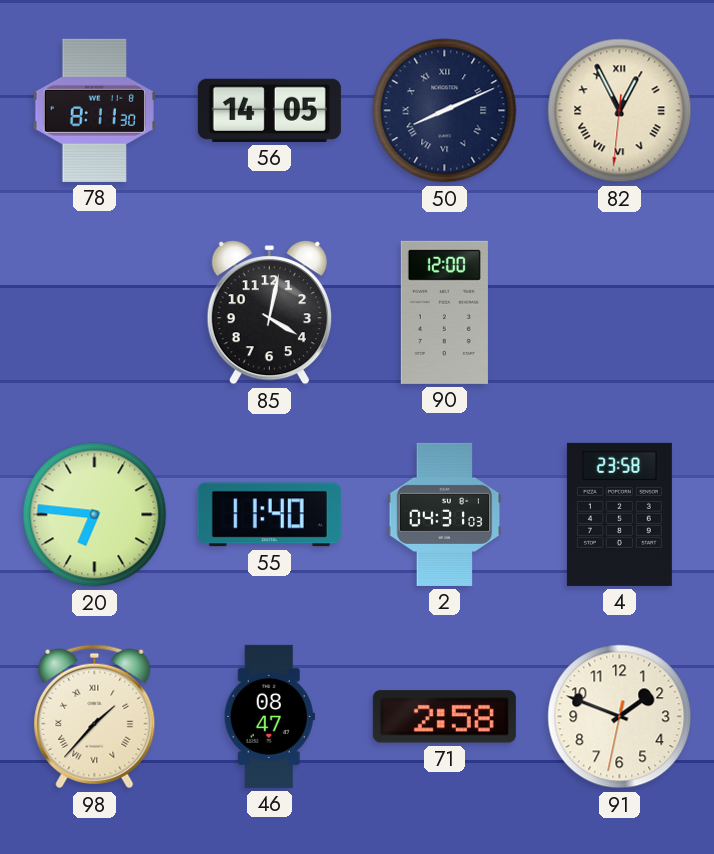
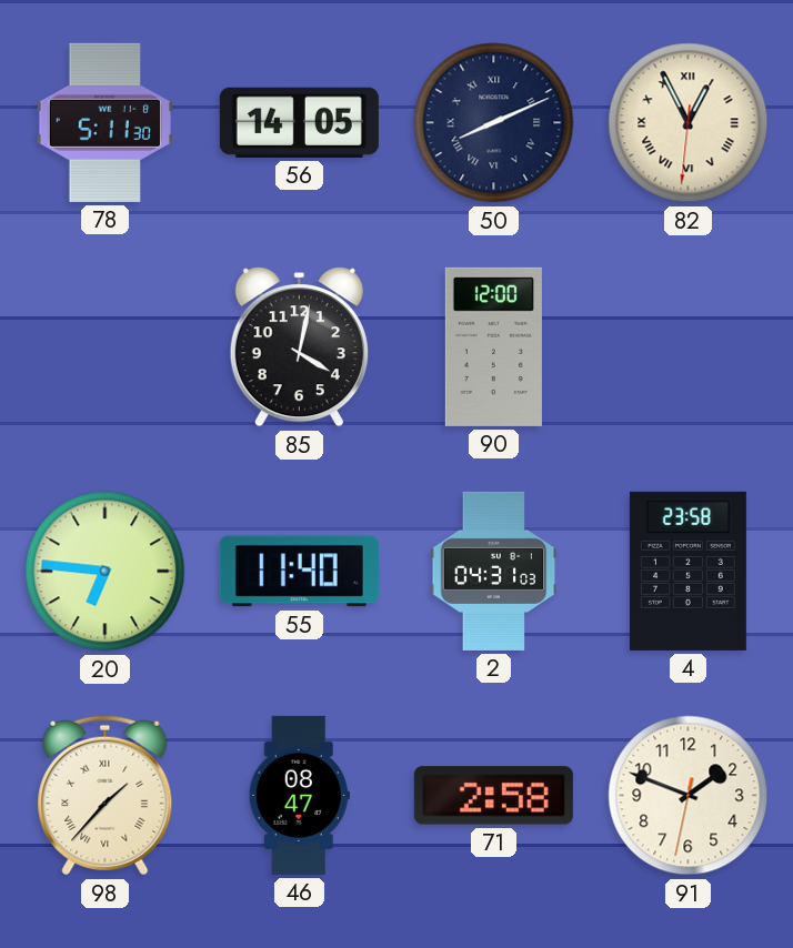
78: 8:11 -> 5:11
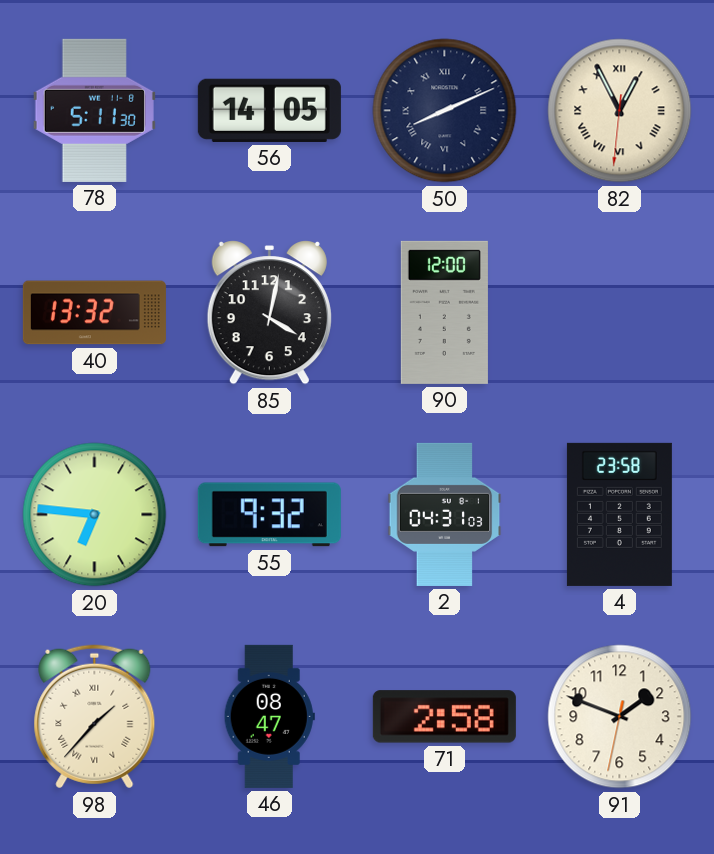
40: none -> 13:32
55: 11:40 -> 9:32
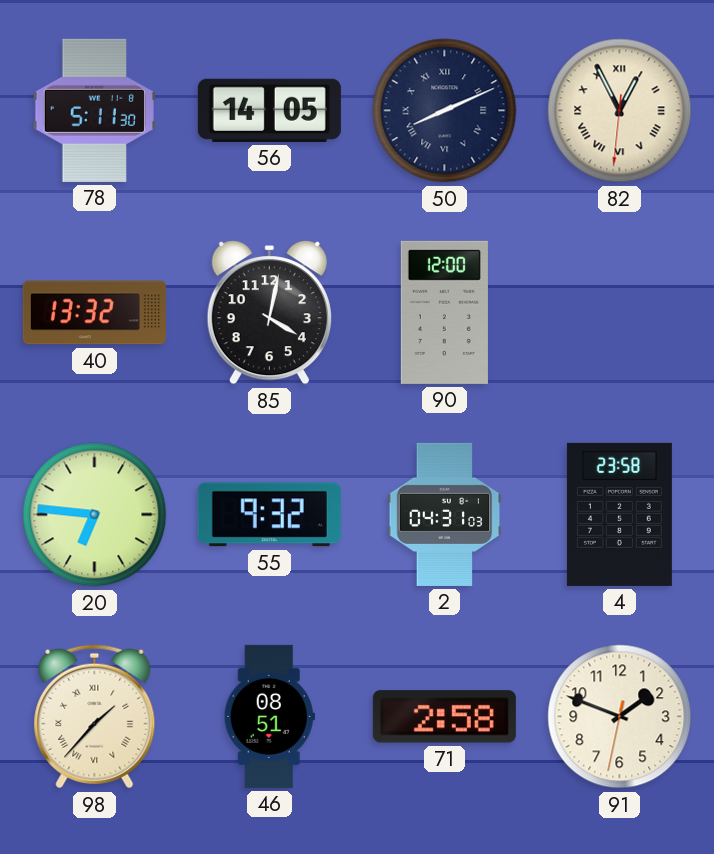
46: 08:47 -> 08:51
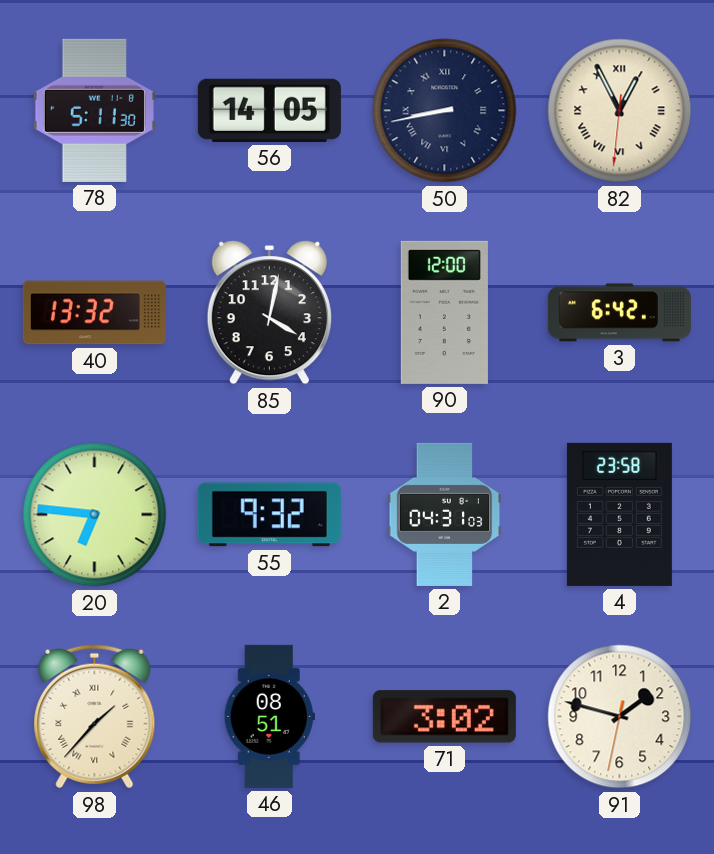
50: 8:11 -> 8:43
3: none -> 6:42
71: 2:58 -> 3:02
91: 1:48 -> 1:47
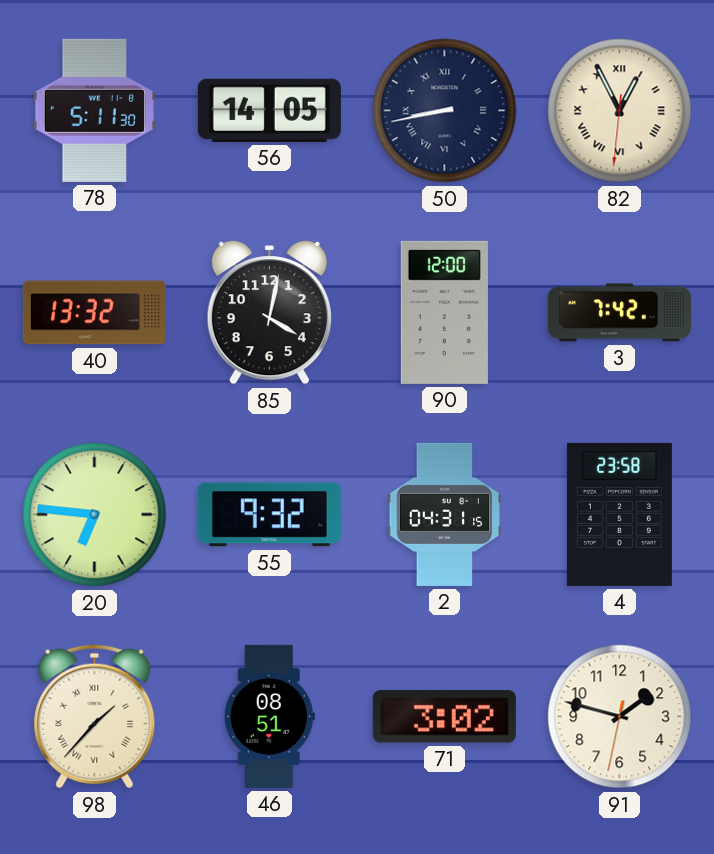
3: 6:42 -> 7:42
2: 04:31:03 -> 04:31:15
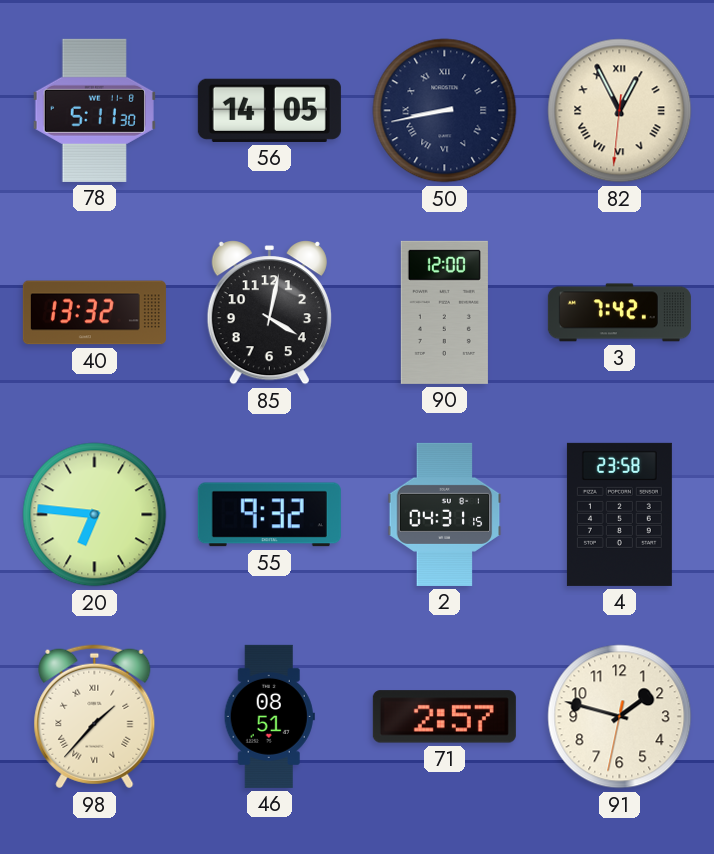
71: 3:02 -> 2:57
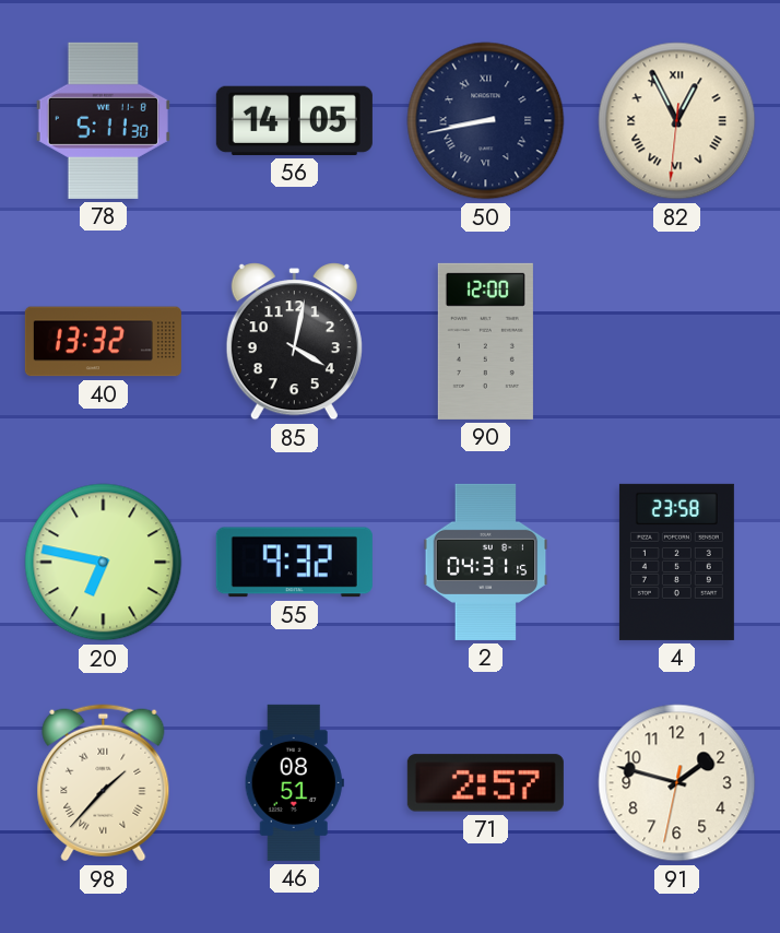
3: 7:42 -> none
20: 6:46 -> 6:47
